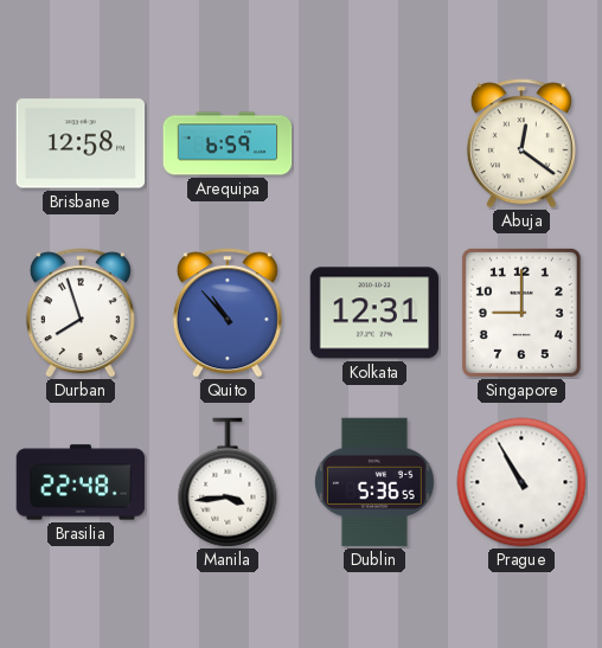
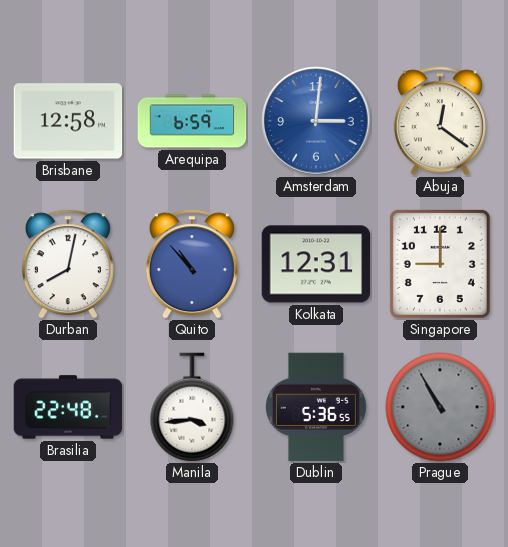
Amsterdam: none -> 3:01
Durban: 7:57 -> 8:02
Prague dial: white -> grey
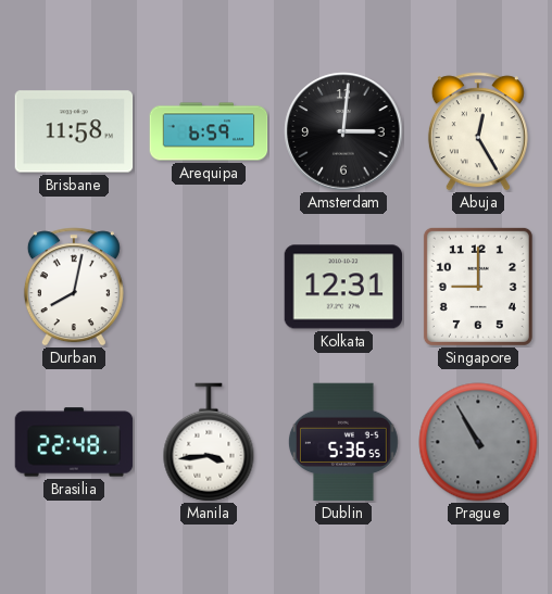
Brisbane: 12:58 -> 11:58
Amsterdam dial: blue -> black
Abuja: 12:21 -> 12:25
Quito: 10:53 -> none
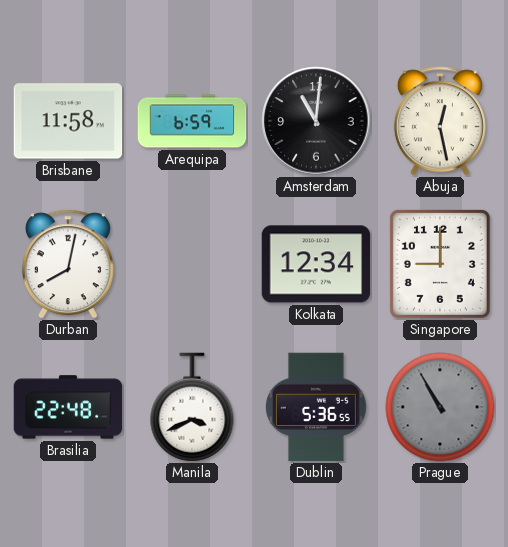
Amsterdam: 3:01 -> 11:01
Abuja: 12:25 -> 12:28
Kolkata: 12:31 -> 12:34
Manila: 3:44 -> 3:41
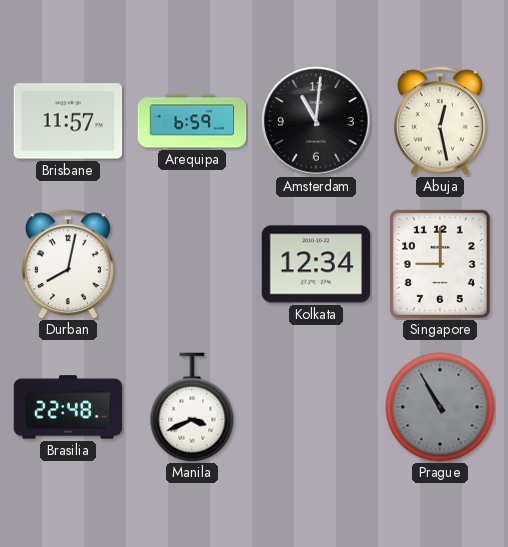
Brisbane: 11:58 -> 11:57
Dublin: 5:36 -> none
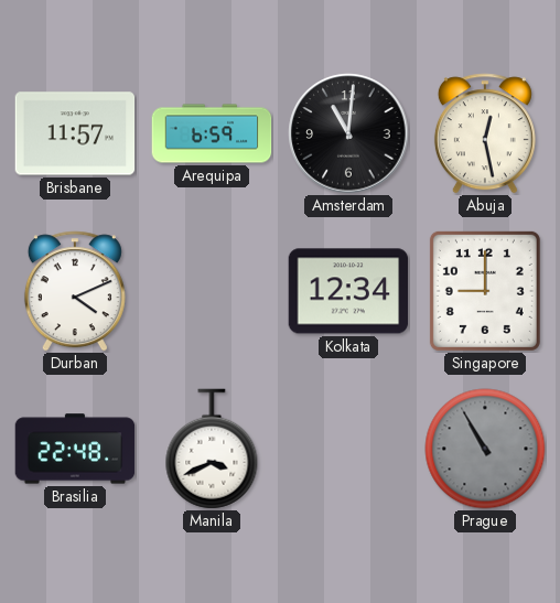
Durban: 8:02 -> 4:11
